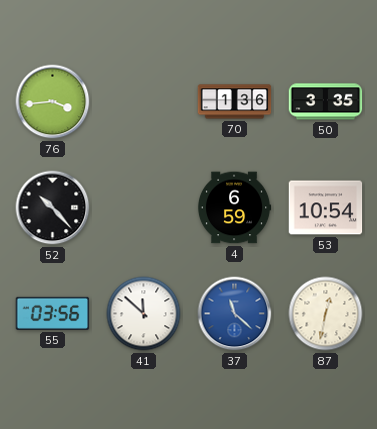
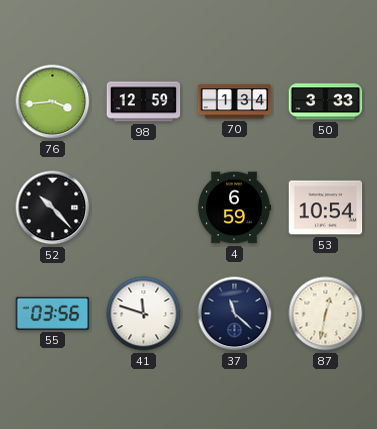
98: none -> 12:59
70: 1:36 -> 1:34
50: 3:35 -> 3:33
41: 11:52 -> 11:48
37 dial: blue -> navy
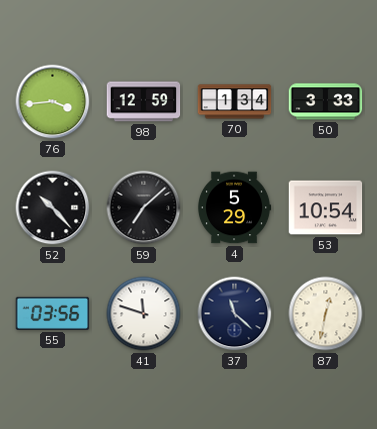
59: none -> 7:08
4: 6:59 -> 5:29
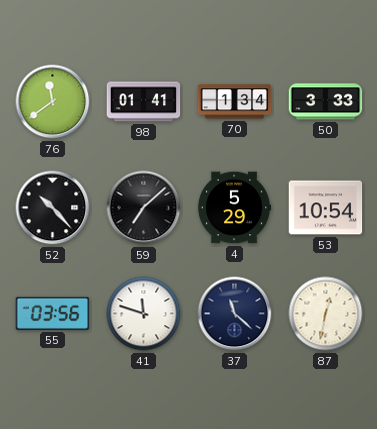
76: 3:44 -> 11:39
98: 12:59 -> 01:41
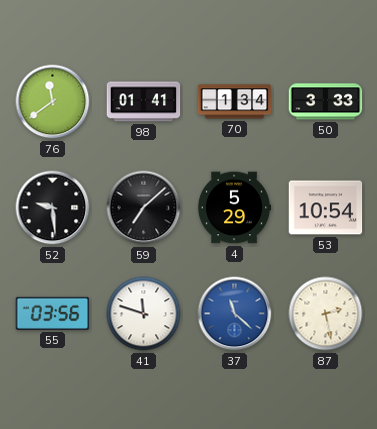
52: 10:23 -> 9:29
37 dial: navy -> blue
87: 12:32 -> 2:28
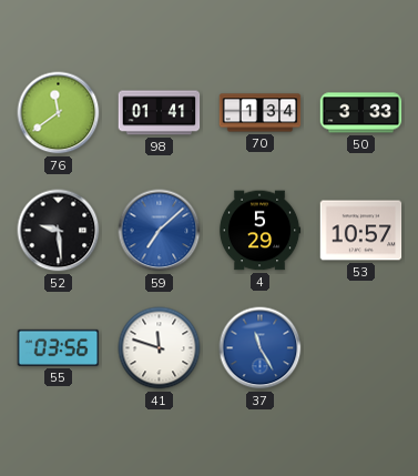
59 dial: black -> blue
53: 10:54 -> 10:57
37: 11:22 -> 11:25
87: 2:28 -> none
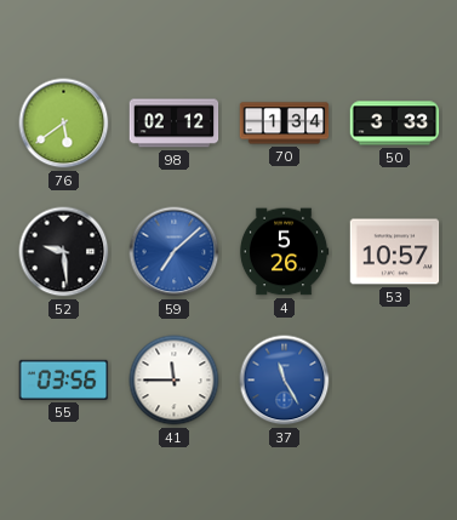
76: 11:39 -> 5:39
98: 01:41 -> 02:12
4: 5:29 -> 5:26
41: 11:48 -> 11:45
